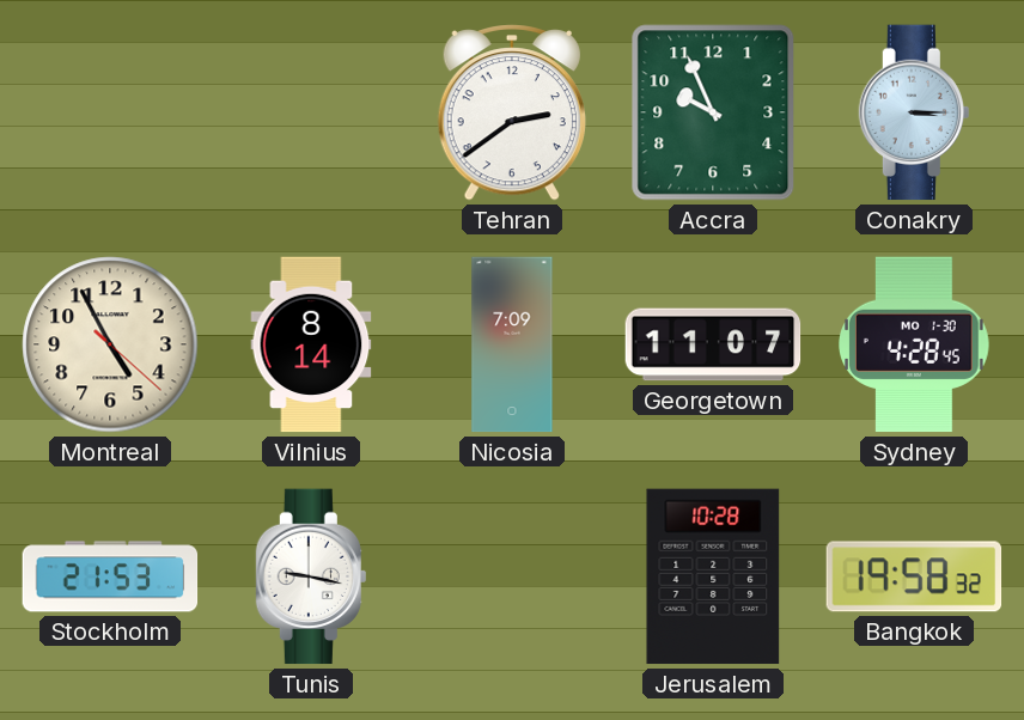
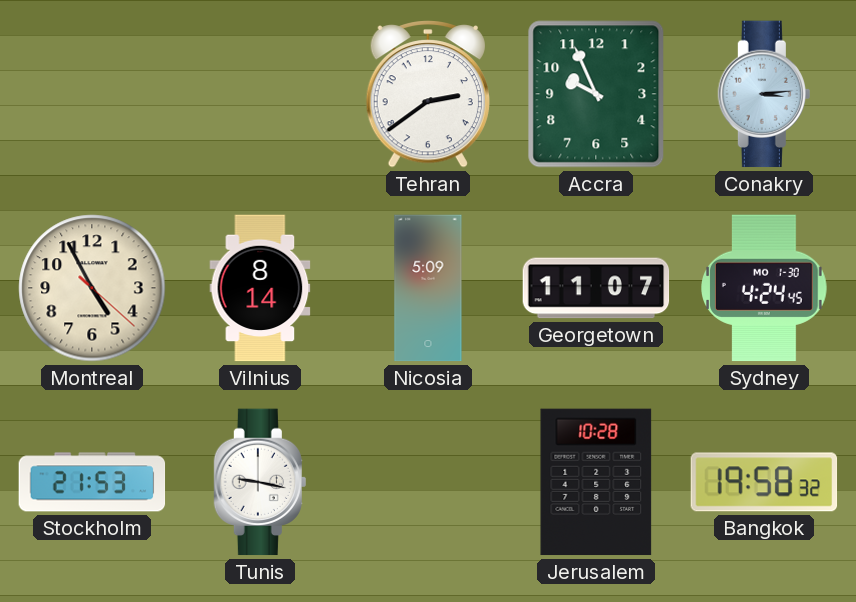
Conakry: 3:15 -> 3:14
Nicosia: 7:09 -> 5:09
Sydney: 4:28 -> 4:24
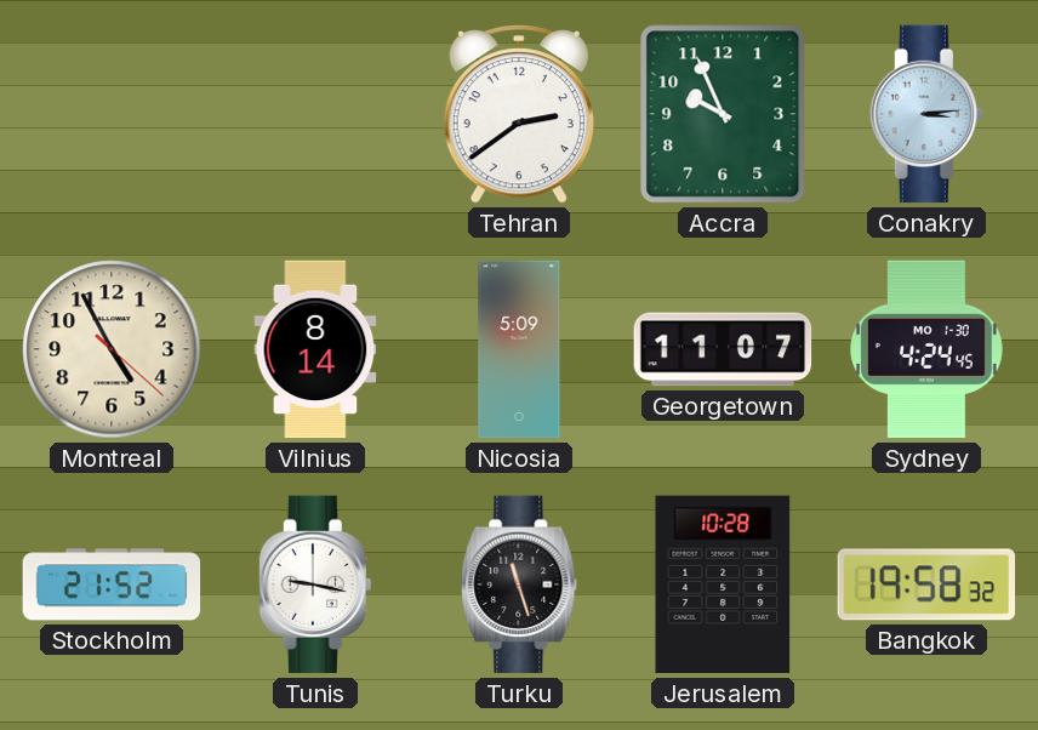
Stockholm: 21:53 -> 21:52
Turku: none -> 11:27
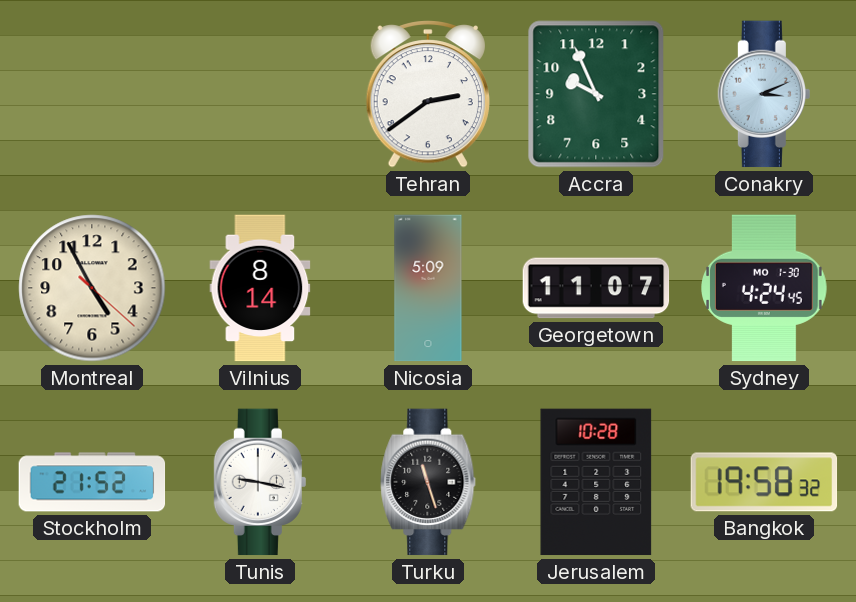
Conakry: 3:14 -> 3:11
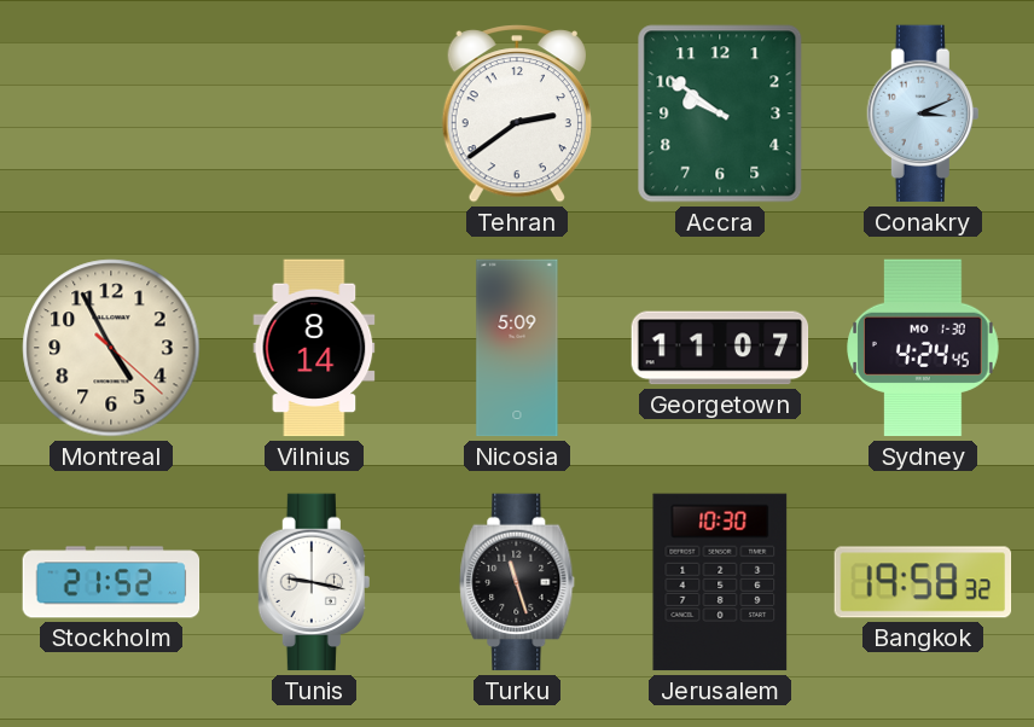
Accra: 9:56 -> 9:51
Jerusalem: 10:28 -> 10:30
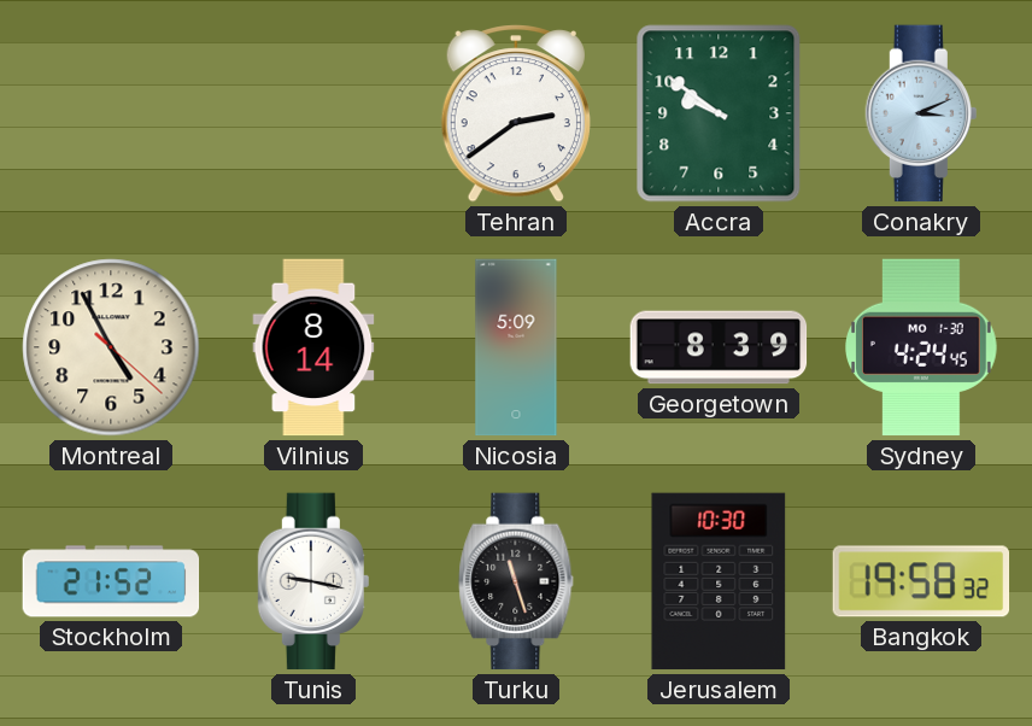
Georgetown: 11:07 -> 8:39
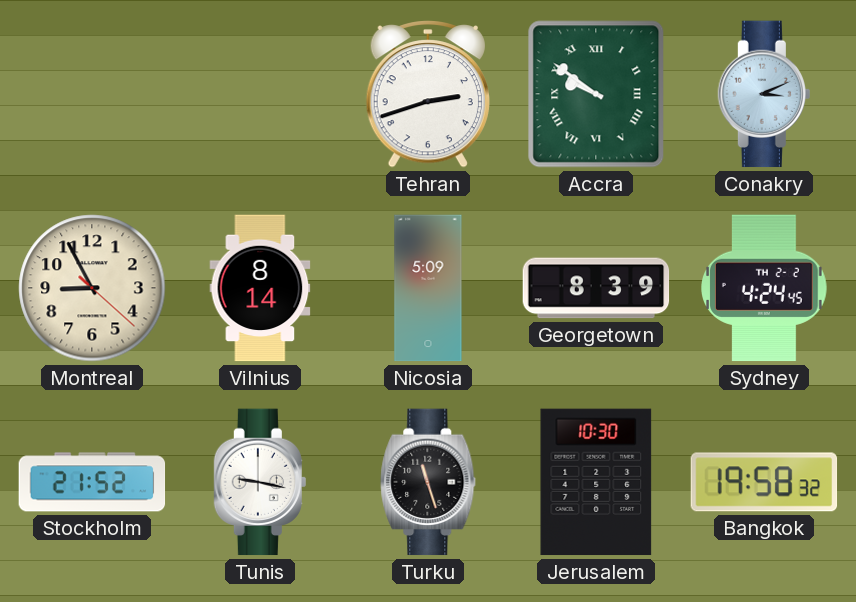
Tehran: 2:39 -> 2:42
Accra numerals: Arabic -> Roman
Montreal: 4:55 -> 8:55
Sydney date: MO 1-30 -> TH 2-2
